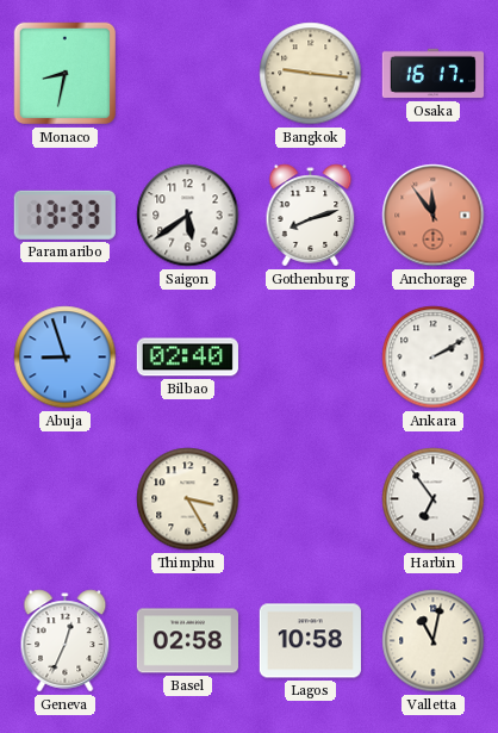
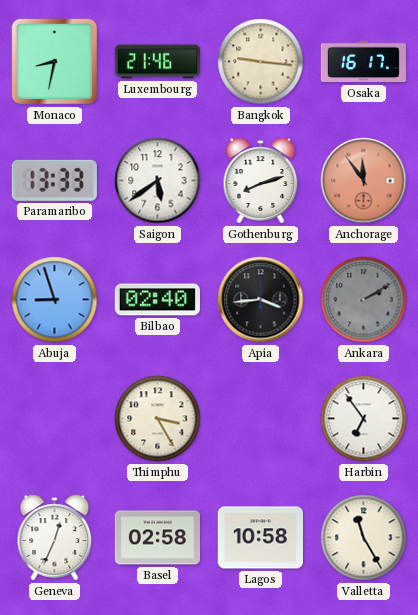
Luxembourg: none -> 21:46
Apia: none -> 3:44
Ankara dial: white -> grey
Valletta: 11:02 -> 11:25
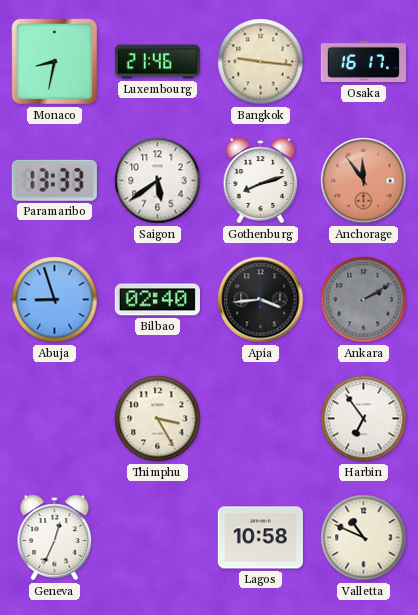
Basel: 02:58 -> none
Valletta: 11:25 -> 10:49
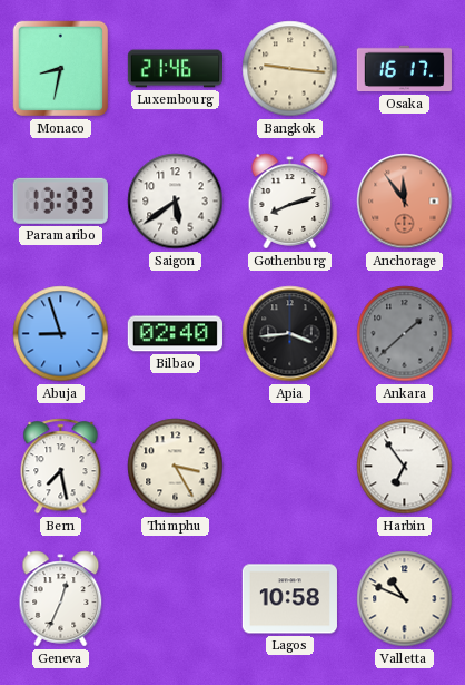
Ankara: 2:10 -> 1:38
Bern: none -> 7:28
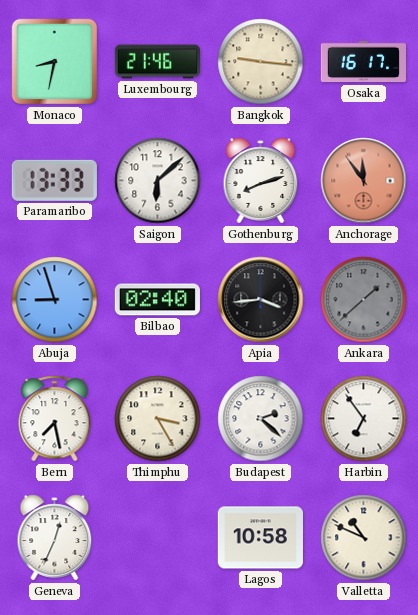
Saigon: 5:39 -> 6:08
Budapest: none -> 2:22
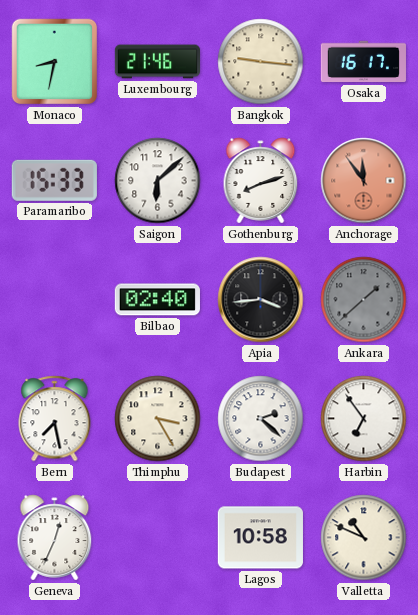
Paramaribo: 13:33 -> 15:33
Abuja: 8:57 -> none
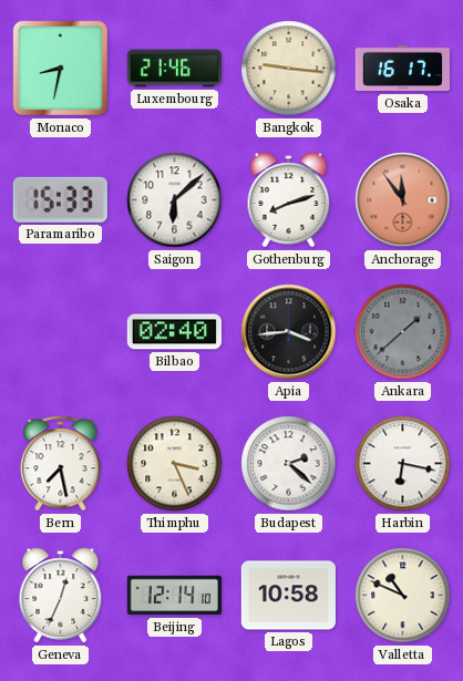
Thimphu: 3:25 -> 3:26
Harbin: 6:54 -> 6:17
Beijing: none -> 12:14
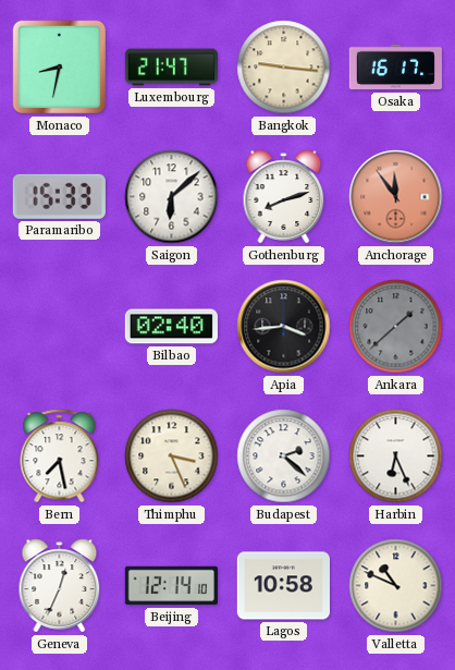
Luxembourg: 21:46 -> 21:47
Harbin: 6:17 -> 6:26
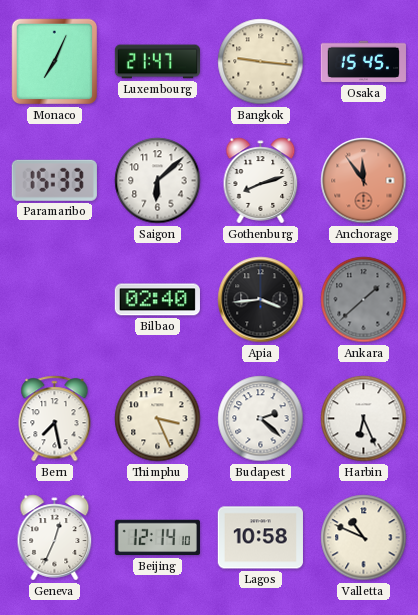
Monaco: 8:32 -> 7:04
Osaka: 16:17 -> 15:45
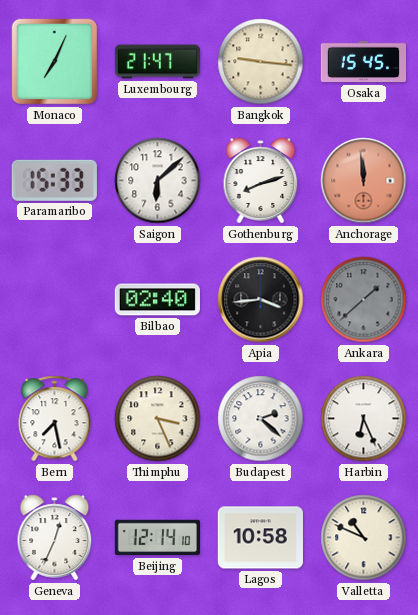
Anchorage: 11:54 -> 11:59
